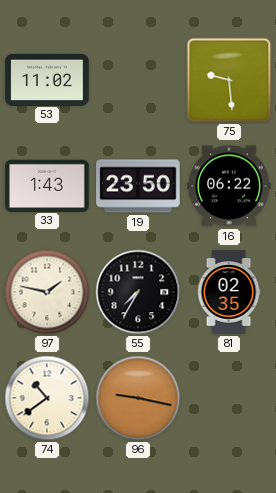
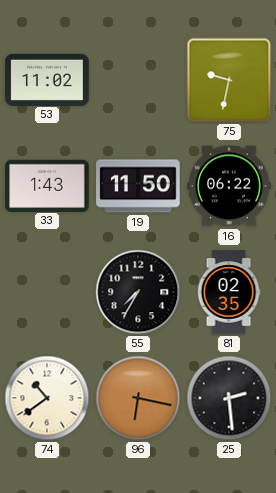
75: 9:29 -> 9:32
19: 23:50 -> 11:50
97: 1:47 -> none
96: 9:17 -> 6:17
25: none -> 2:29
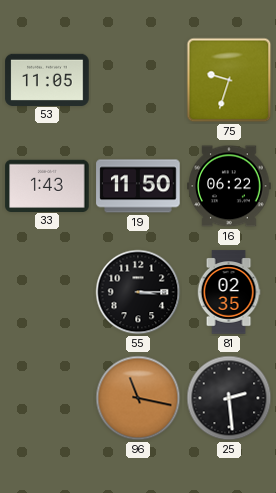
53: 11:02 -> 11:05
75: 9:32 -> 9:33
55: 7:35 -> 3:15
74: 10:39 -> none
96: 6:17 -> 11:17
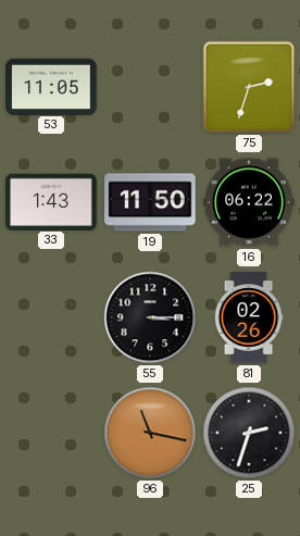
75: 9:33 -> 2:33
81: 02:35 -> 02:26
25: 2:29 -> 2:33
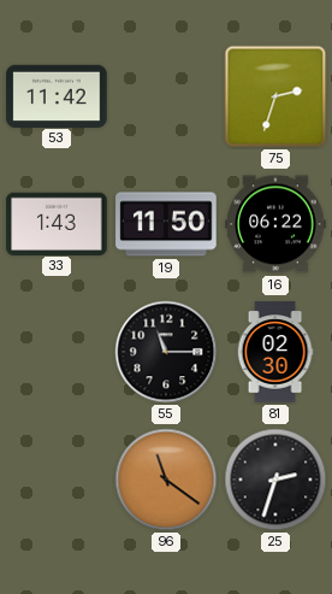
53: 11:05 -> 11:42
55: 3:15 -> 11:15
81: 02:26 -> 02:30
96: 11:17 -> 11:21
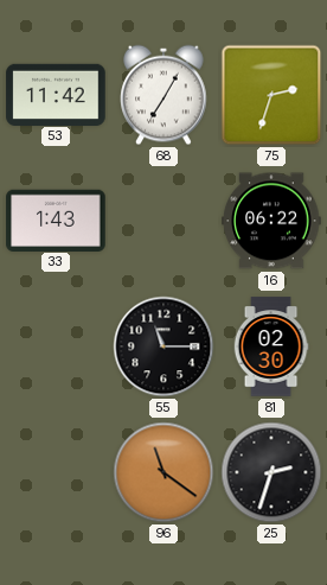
68: none -> 7:05
19: 11:50 -> none
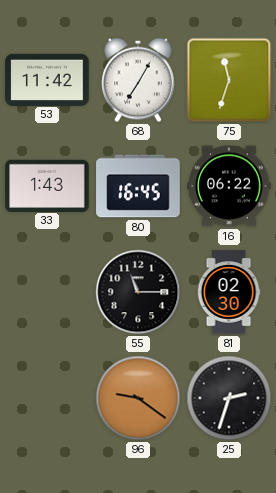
75: 2:33 -> 11:33
80: none -> 16:45
96: 11:21 -> 9:21
